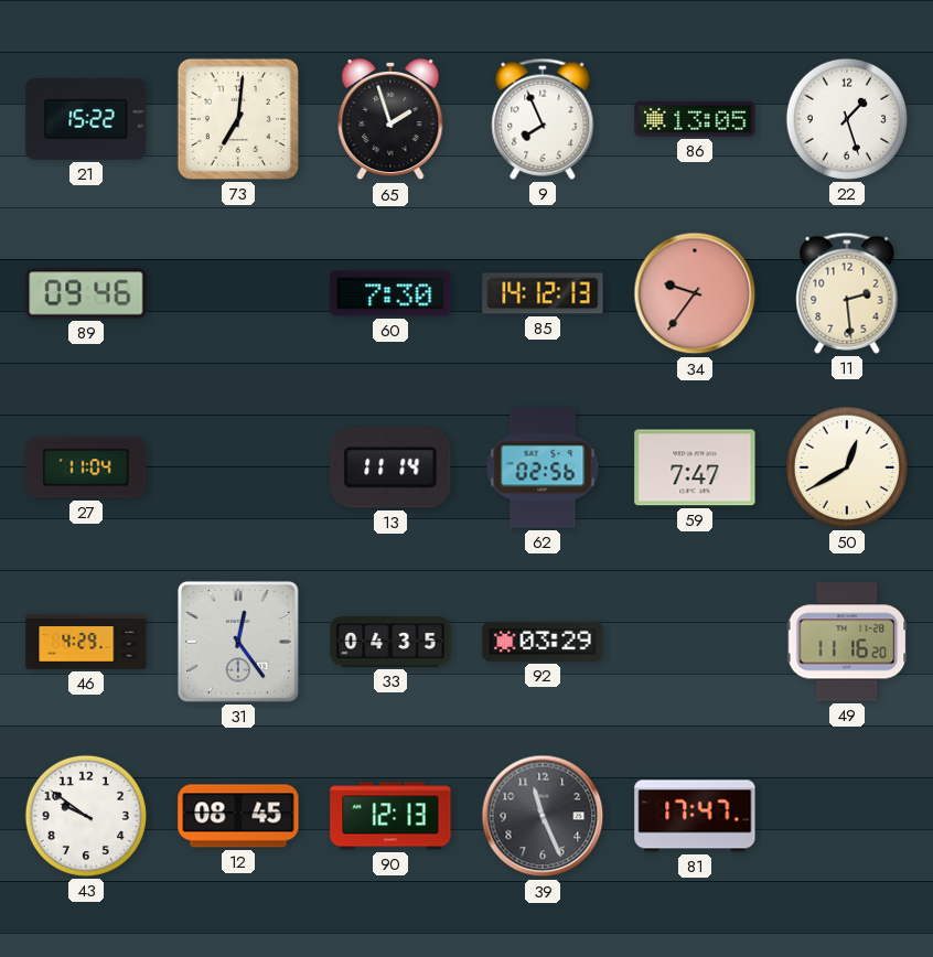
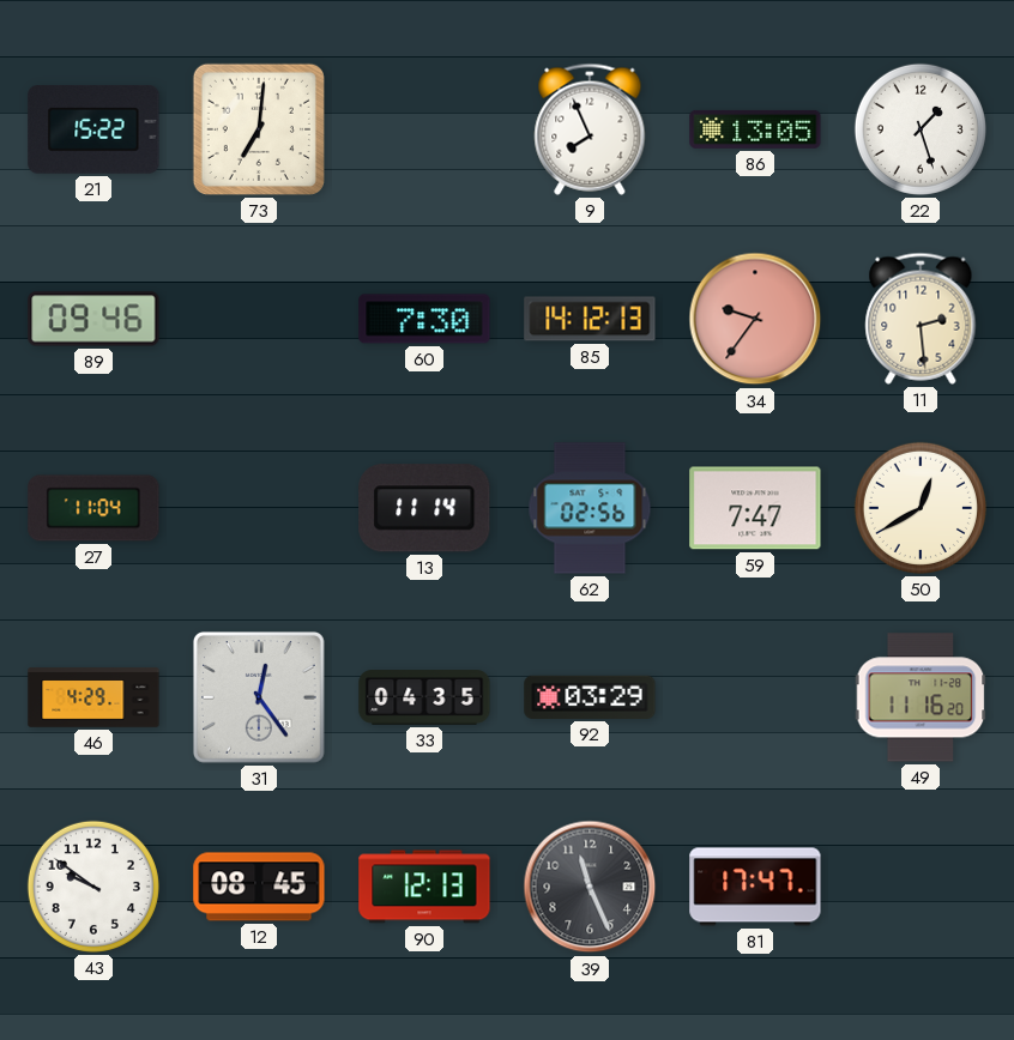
65: 1:57 -> none
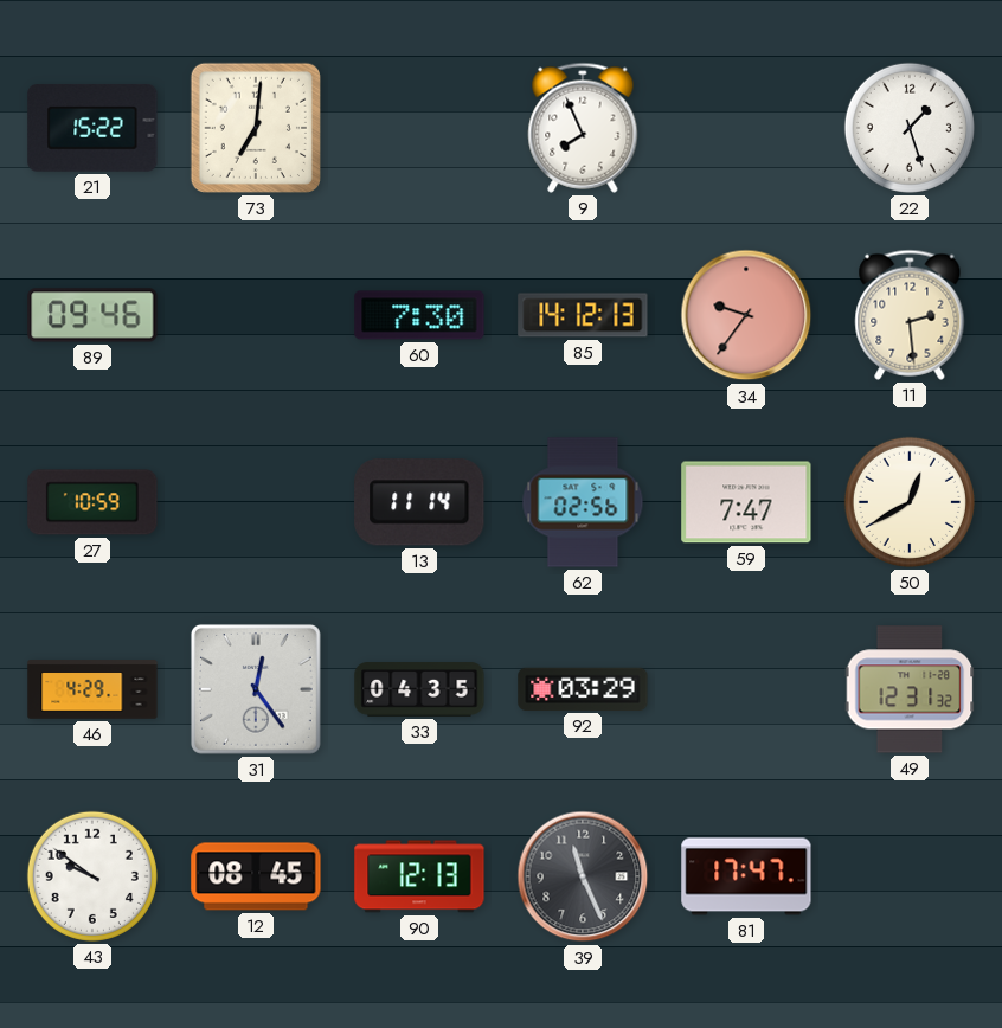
86: 13:05 -> none
27: 11:04 -> 10:59
49: 11:16 -> 12:31
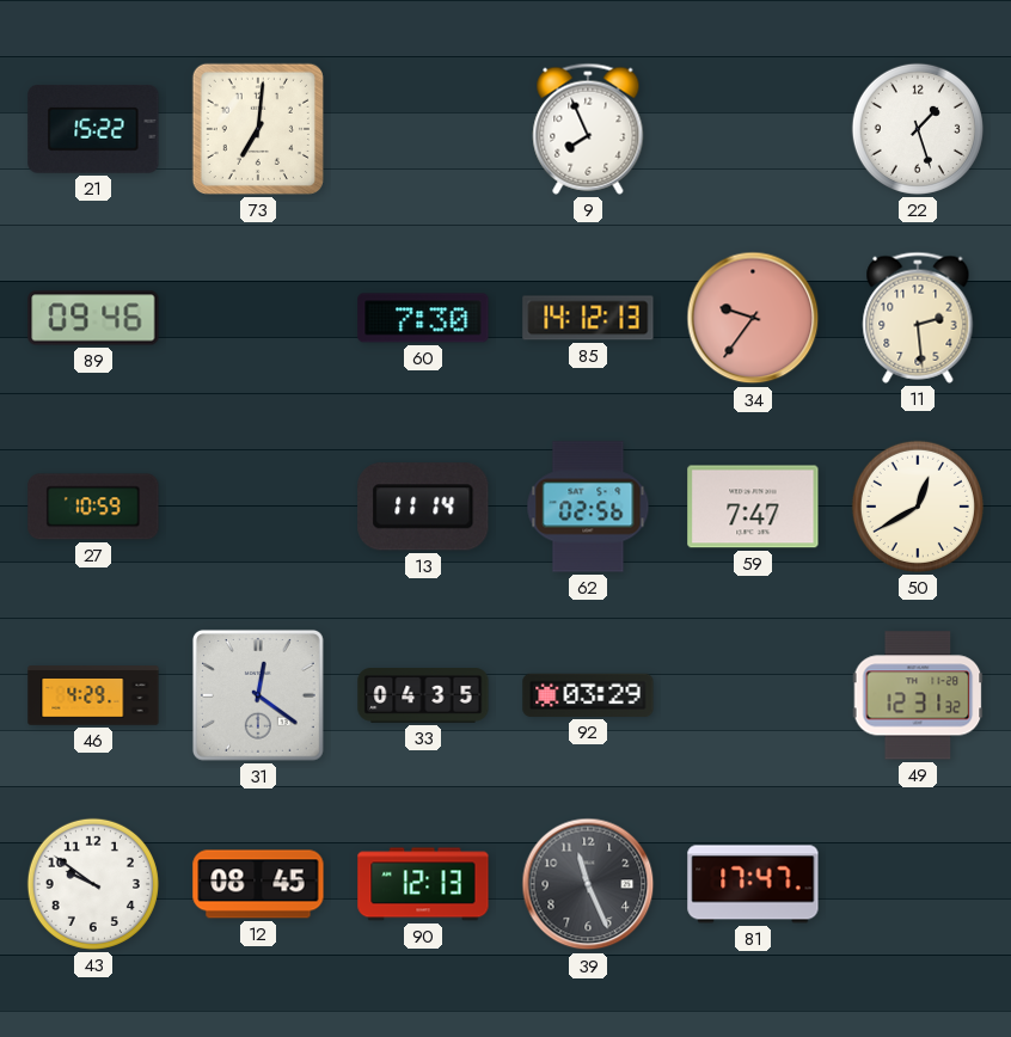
31: 12:24 -> 12:21
